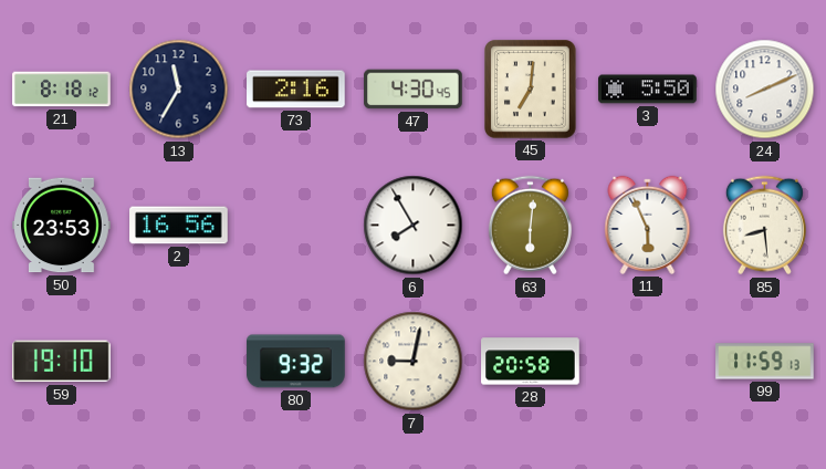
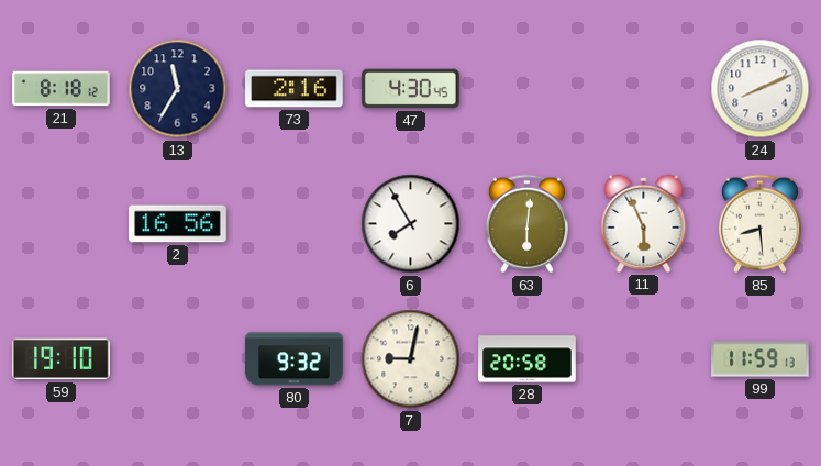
45: 7:01 -> none
3: 5:50 -> none
50: 23:53 -> none
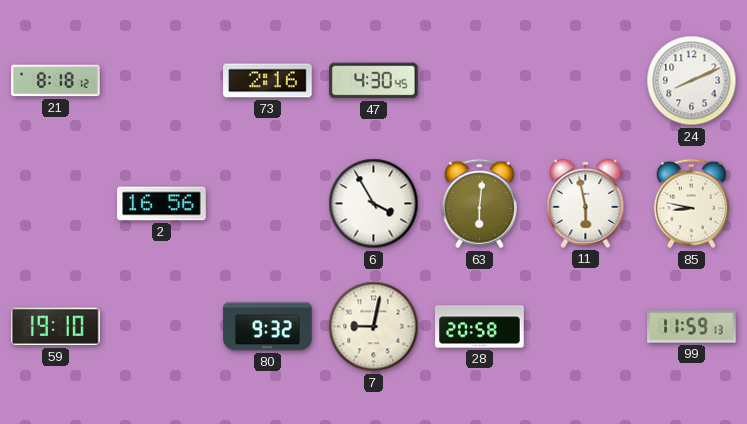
13: 11:35 -> none
6: 7:55 -> 3:55
11: 5:56 -> 5:58
85: 8:29 -> 8:47
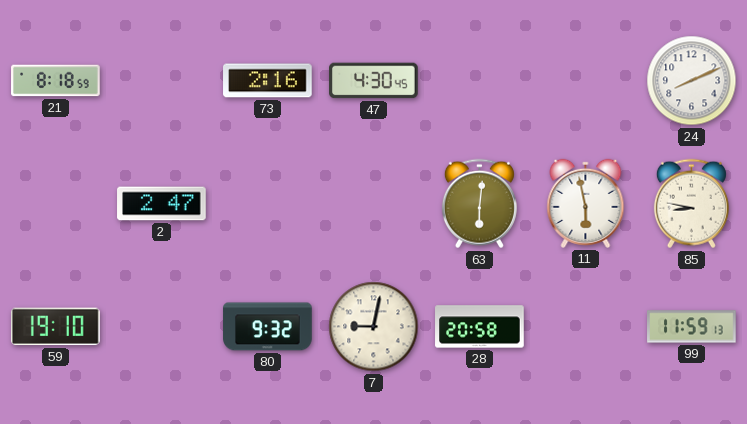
21: 8:18:12 -> 8:18:59
2: 16:56 -> 2:47
6: 3:55 -> none
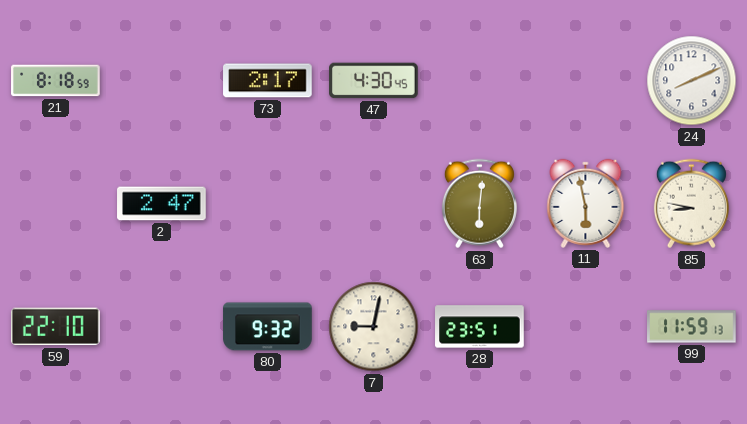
73: 2:16 -> 2:17
59: 19:10 -> 22:10
28: 20:58 -> 23:51
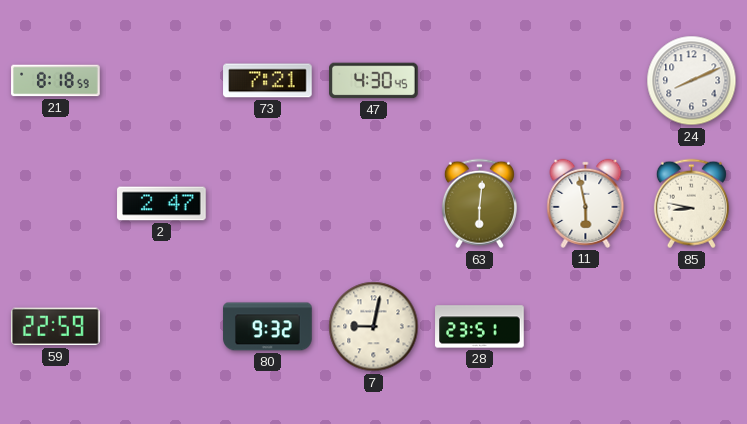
73: 2:17 -> 7:21
59: 22:10 -> 22:59
99: 11:59 -> none
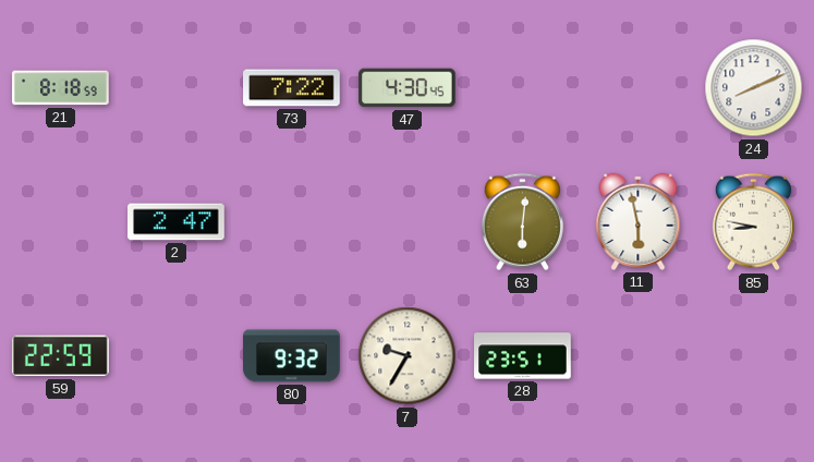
73: 7:21 -> 7:22
7: 9:02 -> 9:35
